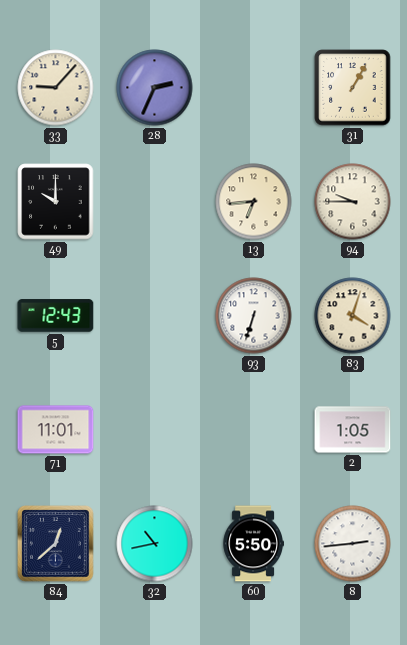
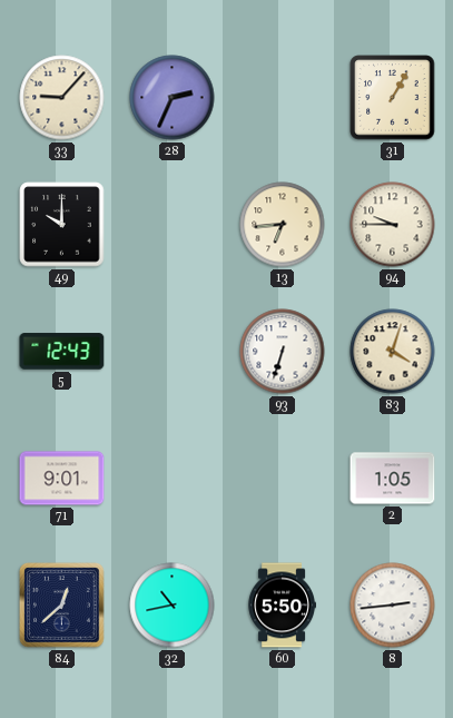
71: 11:01 -> 9:01
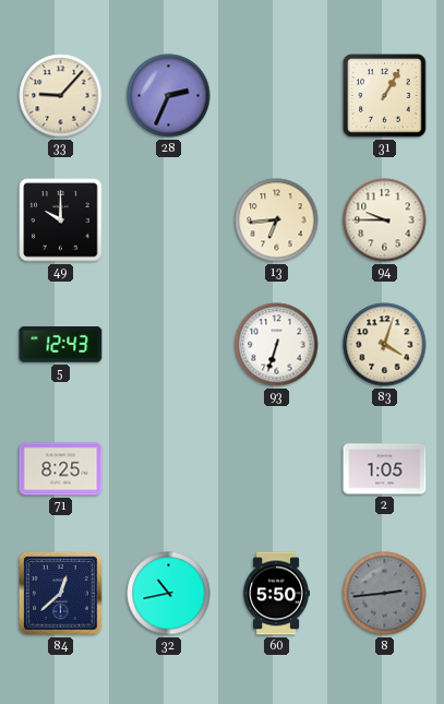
71: 9:01 -> 8:25
8 dial: white -> grey
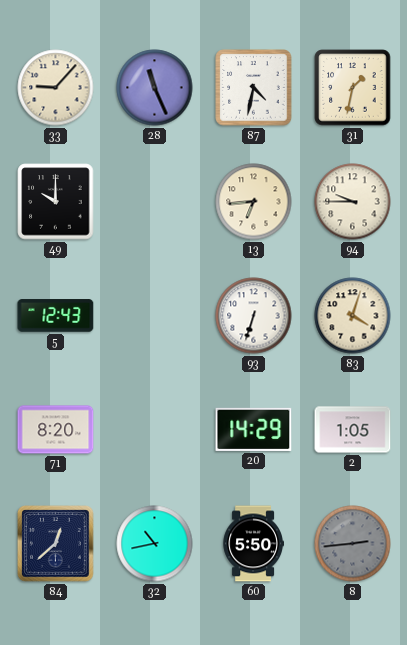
28: 2:34 -> 11:26
87: none -> 4:32
31: 1:05 -> 1:32
71: 8:25 -> 8:20
20: none -> 14:29
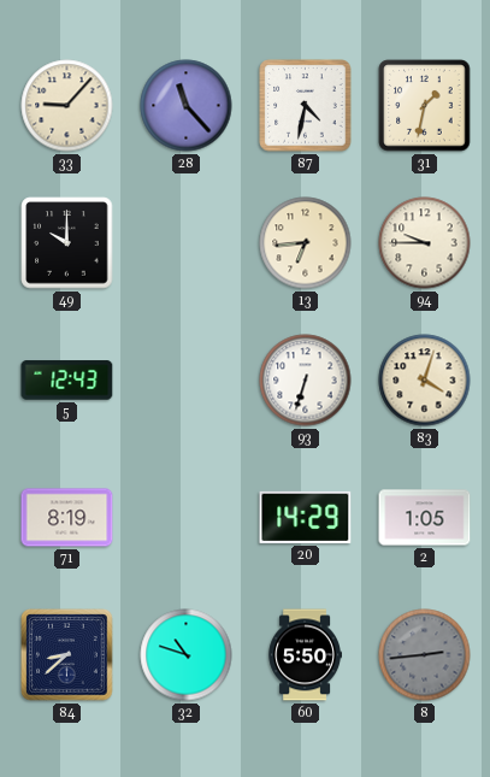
28: 11:26 -> 11:23
71: 8:20 -> 8:19
84: 12:38 -> 8:38
32: 10:43 -> 10:48
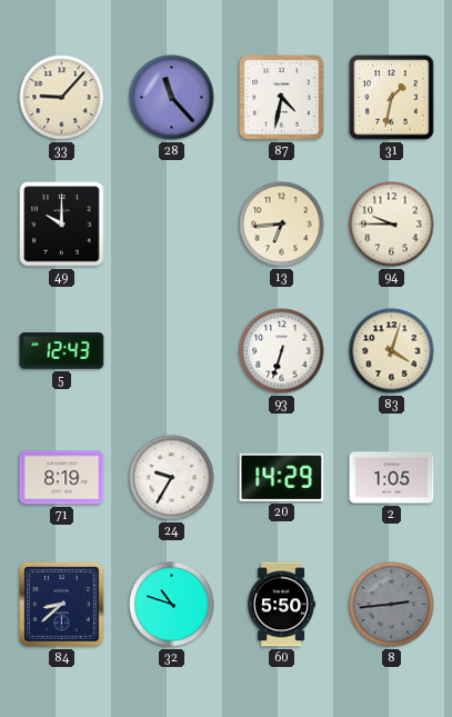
24: none -> 9:35
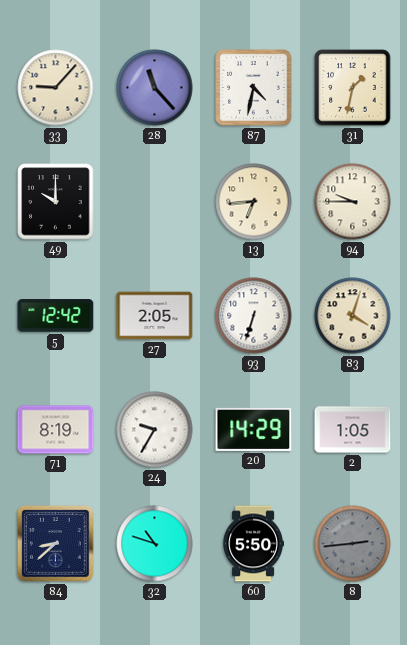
5: 12:43 -> 12:42
27: none -> 2:05
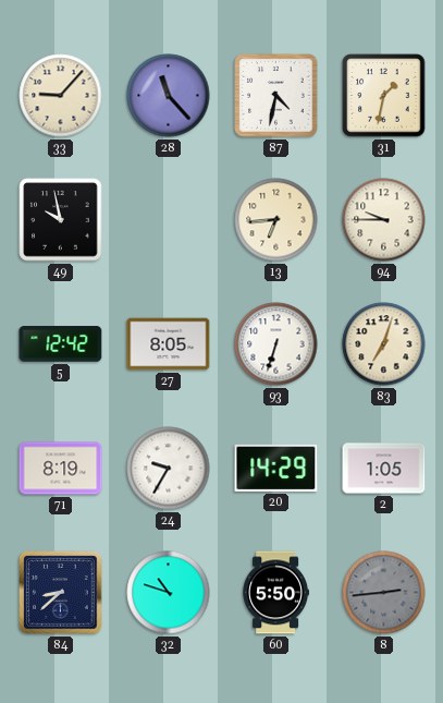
49: 10:00 -> 9:58
27: 2:05 -> 8:05
83: 4:03 -> 7:03
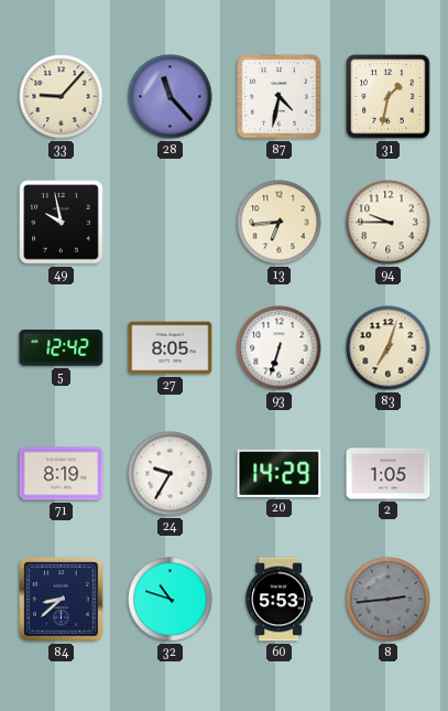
60: 5:50 -> 5:53
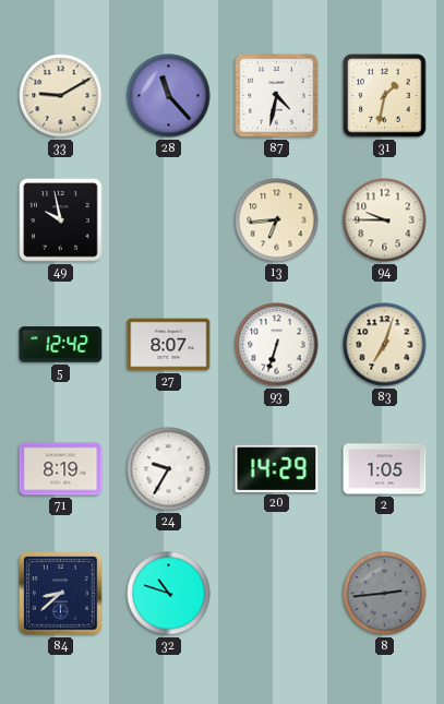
33: 9:07 -> 9:10
27: 8:05 -> 8:07
60: 5:53 -> none
